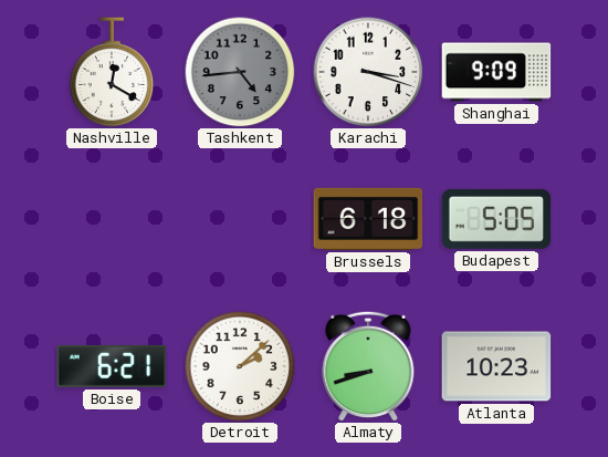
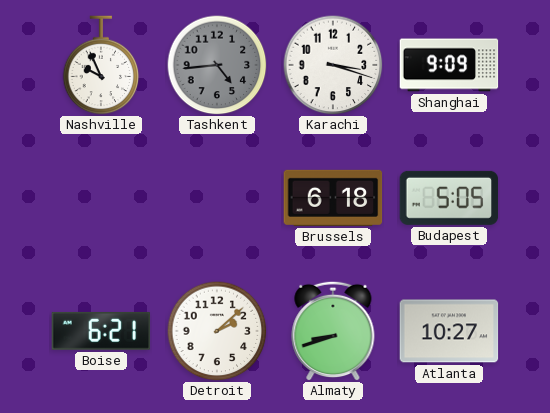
Nashville: 12:20 -> 9:56
Atlanta: 10:23 -> 10:27
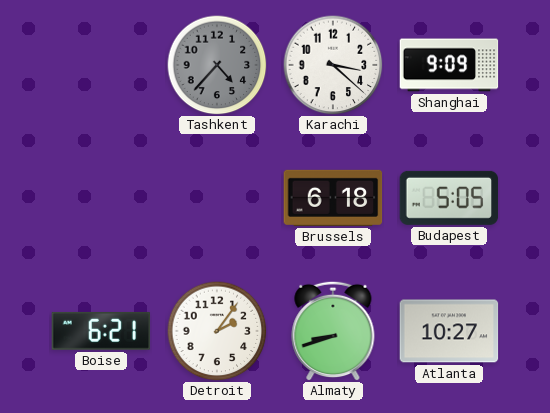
Nashville: 9:56 -> none
Tashkent: 4:44 -> 4:37
Karachi: 3:18 -> 3:22
Detroit: 2:08 -> 2:06
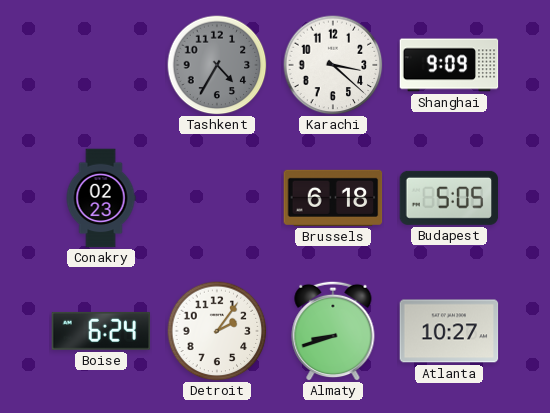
Tashkent: 4:37 -> 4:35
Conakry: none -> 02:23
Boise: 6:21 -> 6:24
